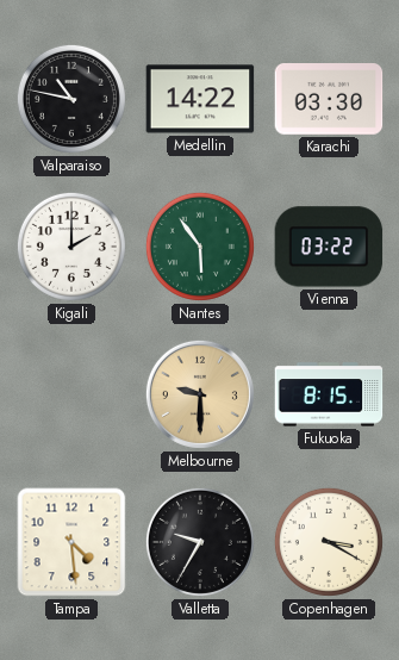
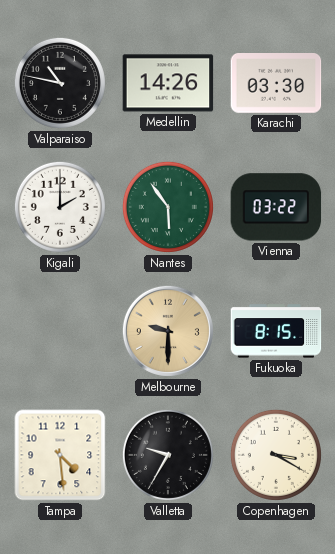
Medellin: 14:22 -> 14:26
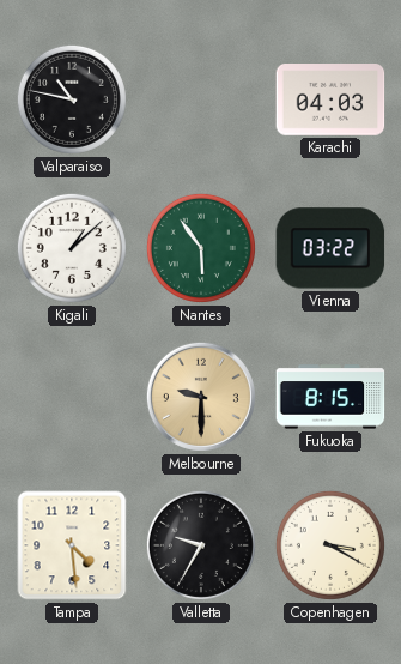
Medellin: 14:26 -> none
Karachi: 03:30 -> 04:03
Kigali: 2:00 -> 1:08
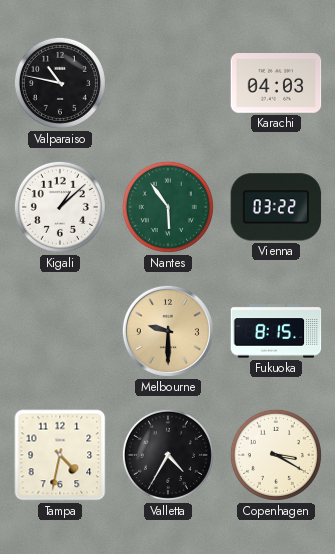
Tampa: 4:29 -> 4:32
Valletta: 9:35 -> 4:35
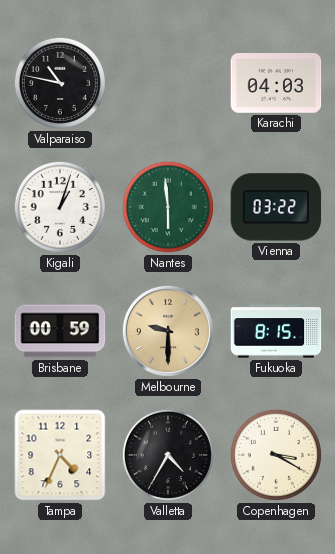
Kigali: 1:08 -> 1:03
Nantes: 5:54 -> 5:59
Brisbane: none -> 00:59
Tampa: 4:32 -> 4:34
